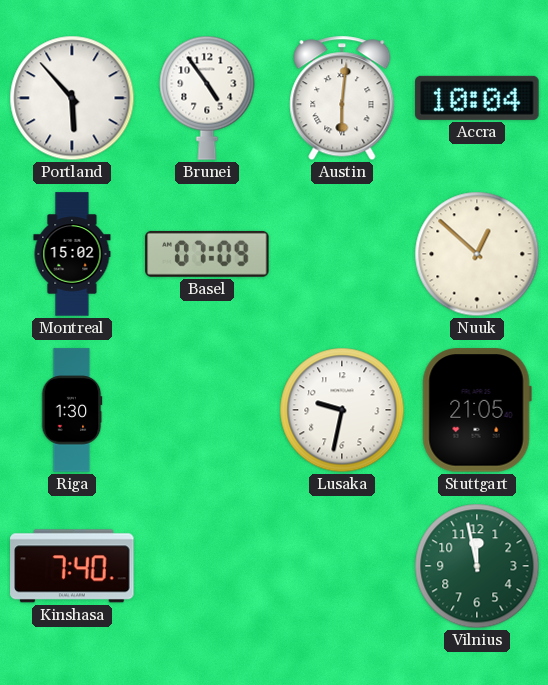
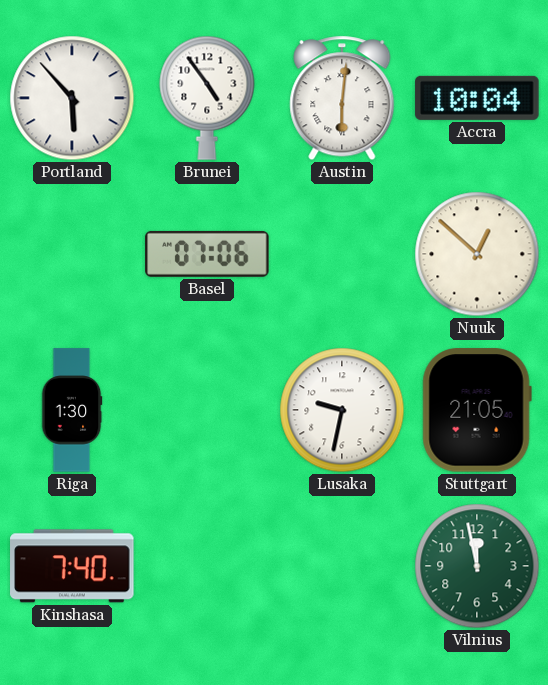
Montreal: 15:02 -> none
Basel: 07:09 -> 07:06
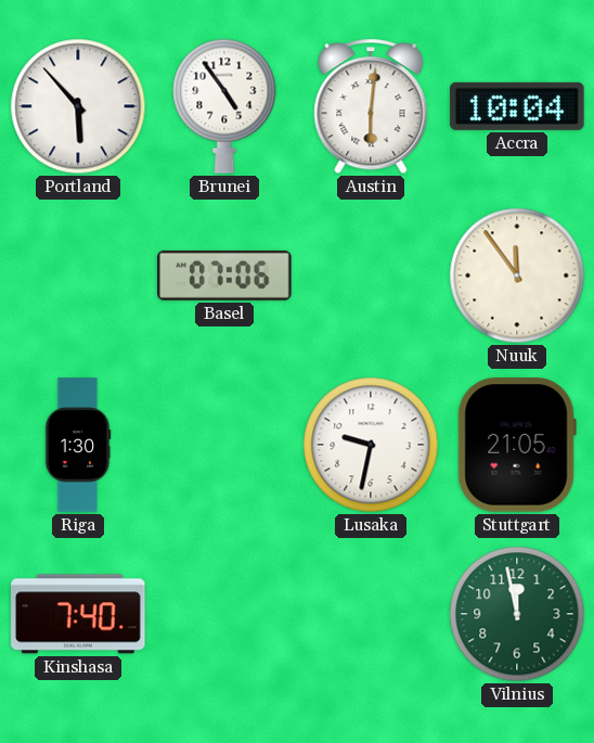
Nuuk: 12:52 -> 11:54
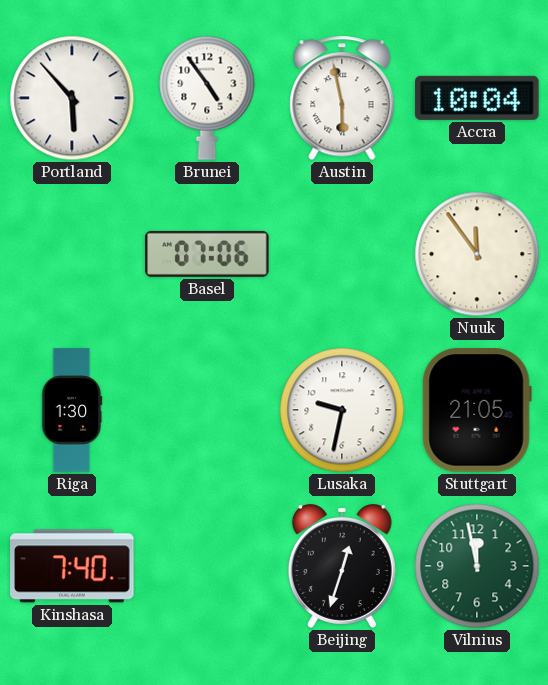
Austin: 6:01 -> 5:58
Beijing: none -> 12:33
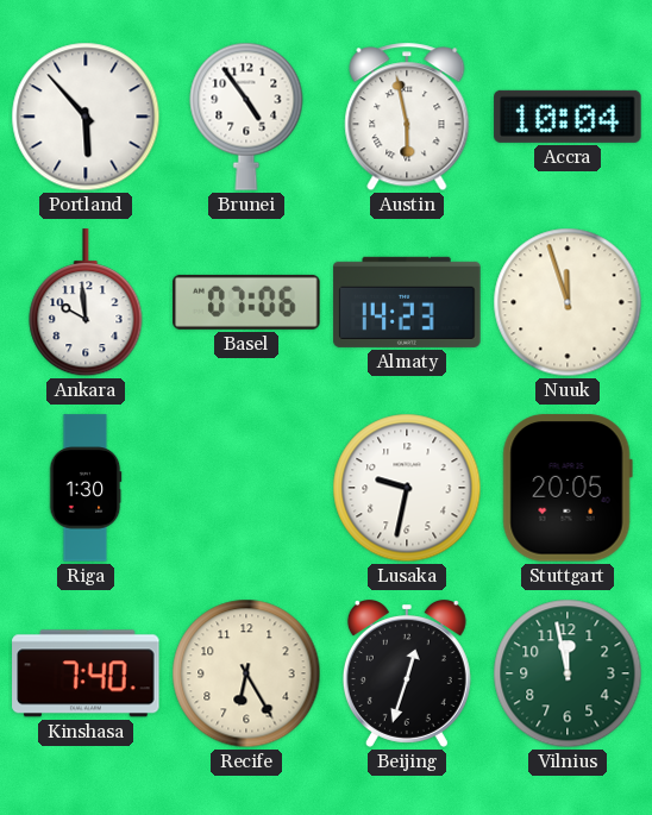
Ankara: none -> 9:59
Almaty: none -> 14:23
Nuuk: 11:54 -> 11:57
Stuttgart: 21:05 -> 20:05
Recife: none -> 6:25
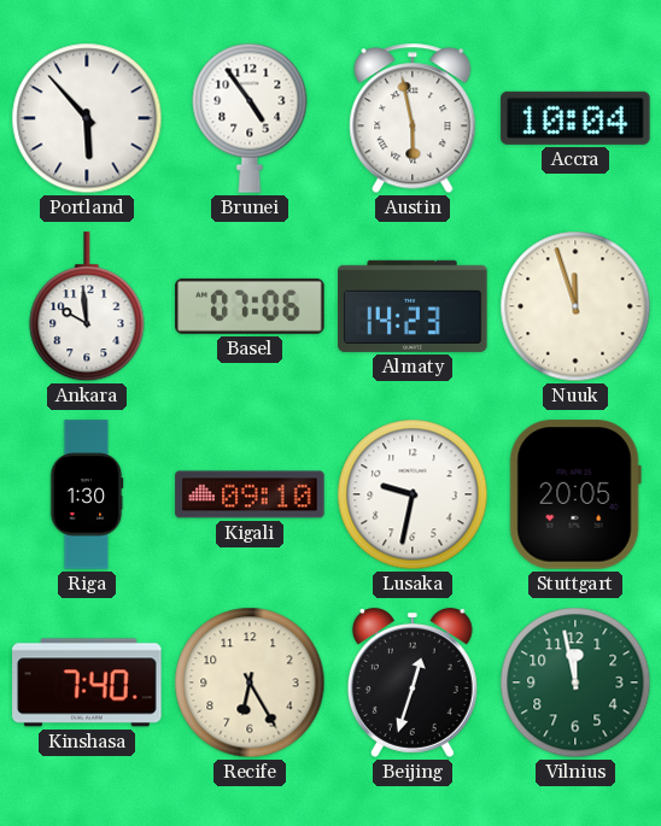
Kigali: none -> 09:10
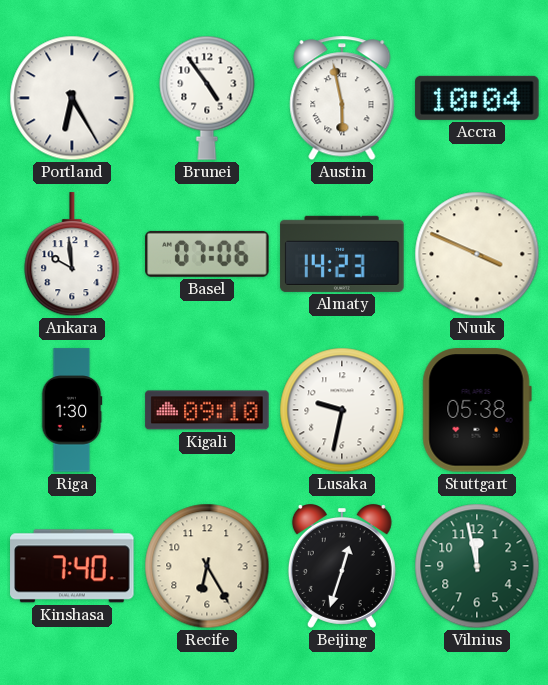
Portland: 5:53 -> 6:25
Nuuk: 11:57 -> 3:49
Stuttgart: 20:05 -> 05:38
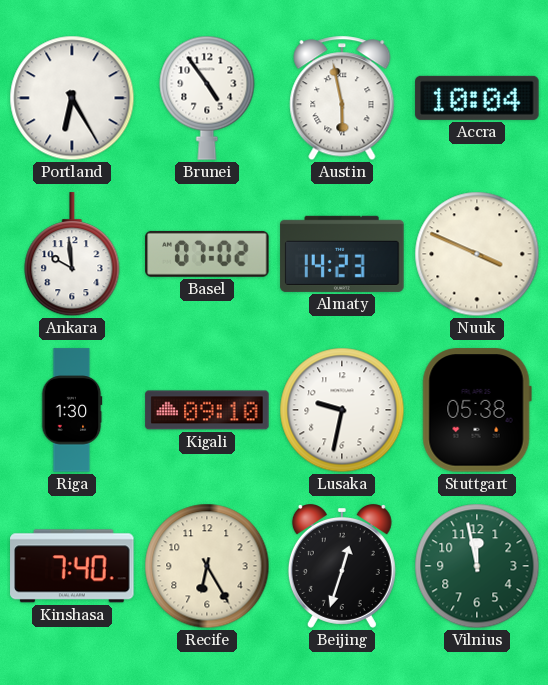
Basel: 07:06 -> 07:02
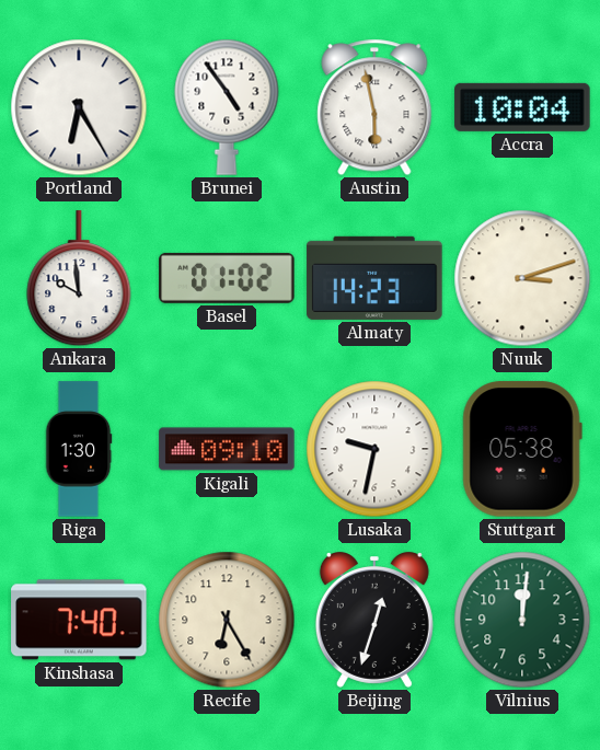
Basel: 07:02 -> 01:02
Nuuk: 3:49 -> 3:12
Vilnius: 11:58 -> 12:01
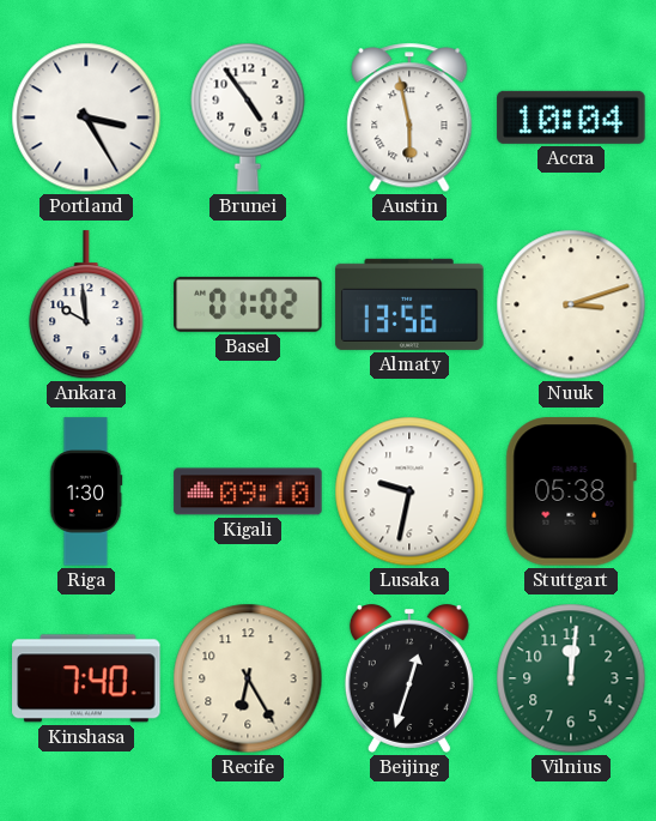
Portland: 6:25 -> 3:25
Almaty: 14:23 -> 13:56
